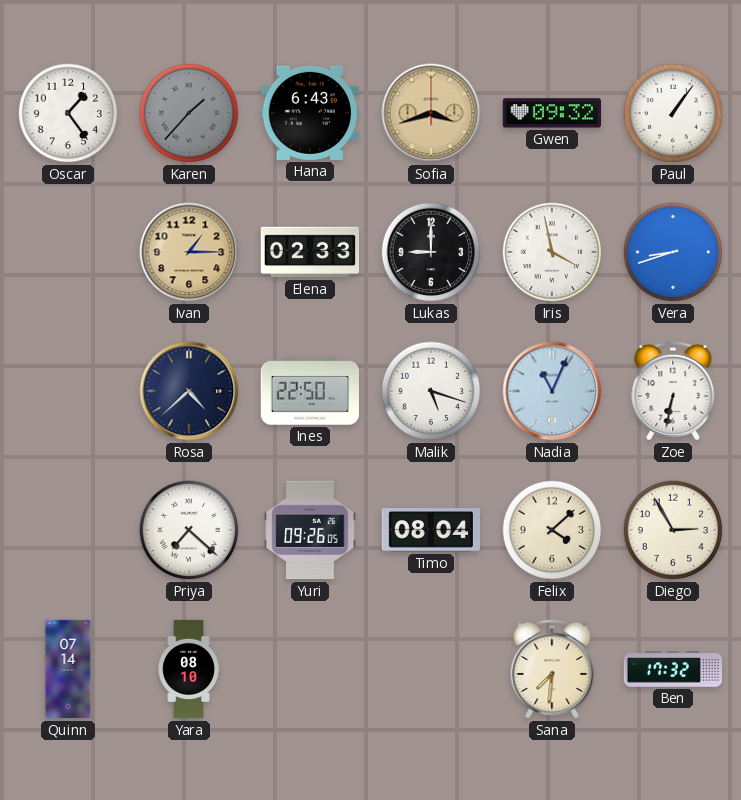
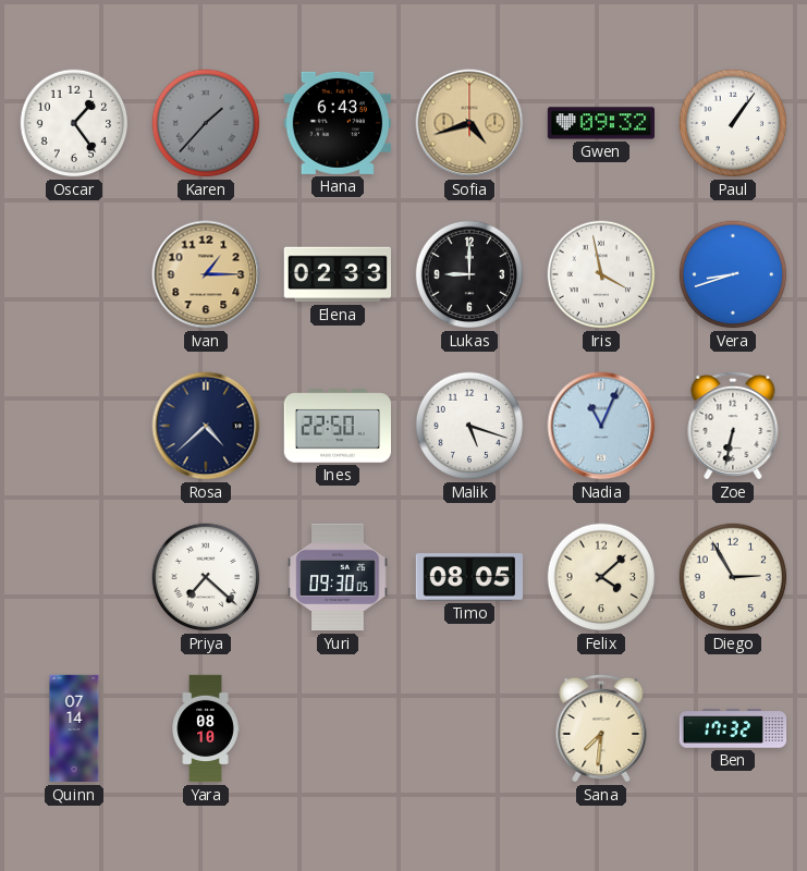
Sofia: 3:42 -> 4:42
Yuri: 09:26 -> 09:30
Timo: 08:04 -> 08:05
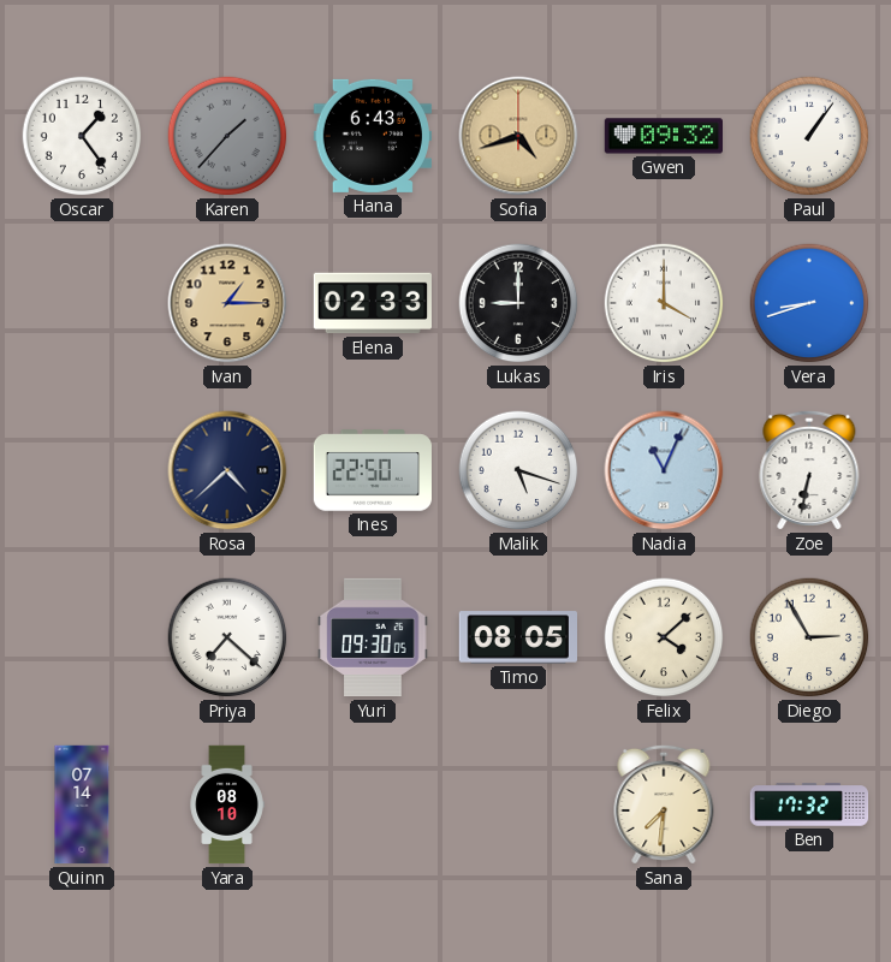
Iris: 3:58 -> 4:00
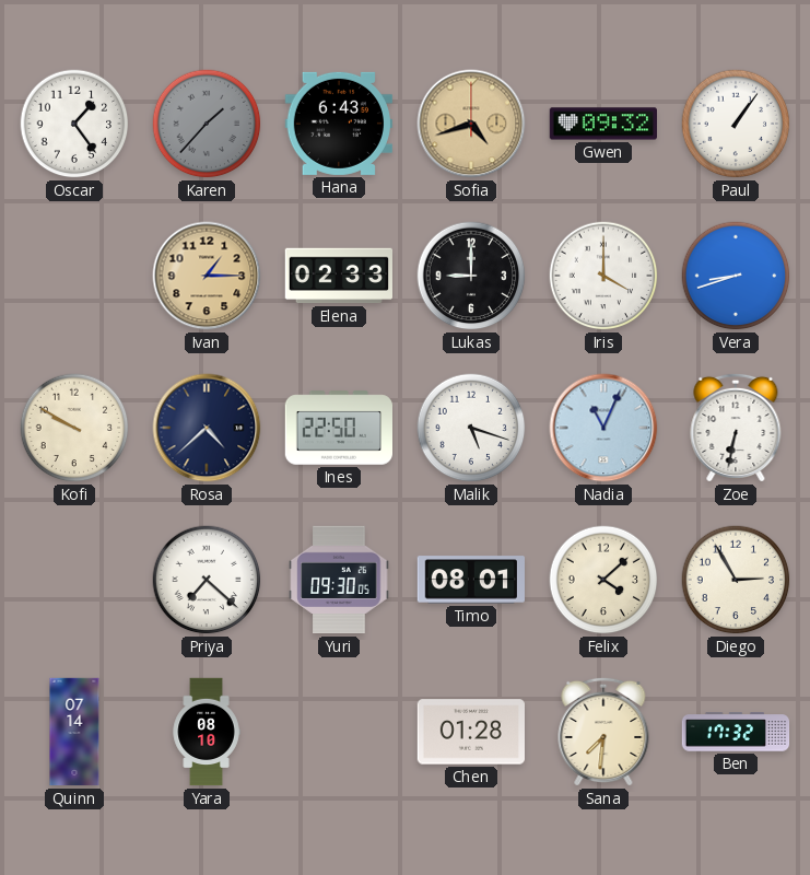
Kofi: none -> 9:50
Timo: 08:05 -> 08:01
Chen: none -> 01:28
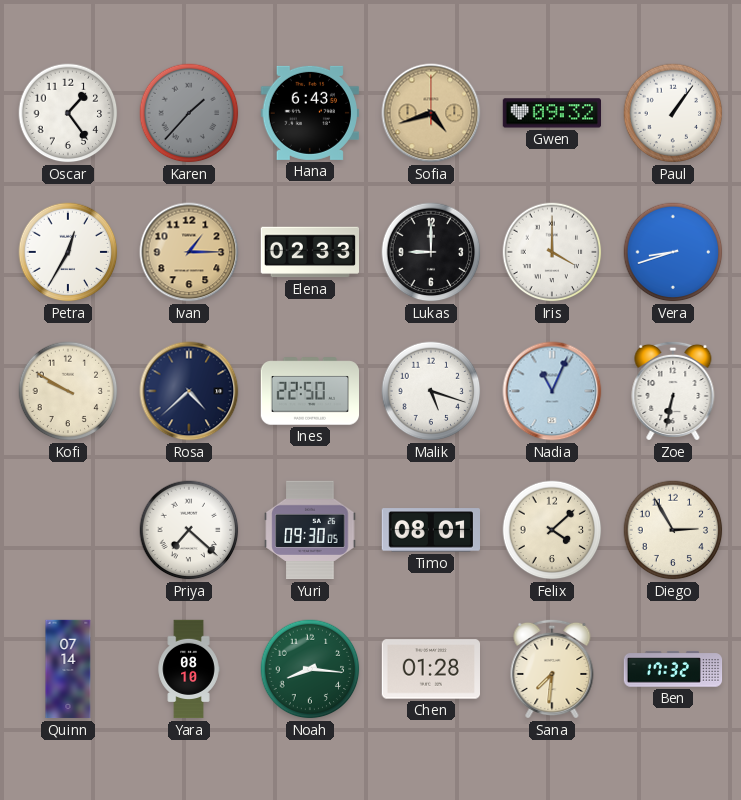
Petra: none -> 12:35
Noah: none -> 8:16
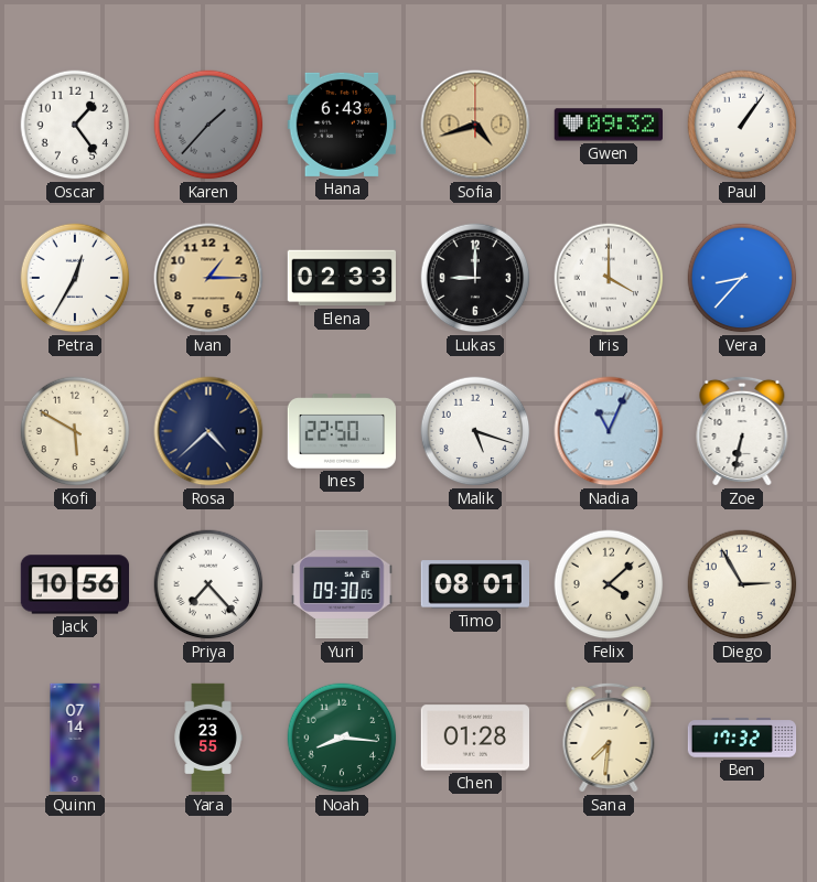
Vera: 8:42 -> 8:37
Kofi: 9:50 -> 5:50
Jack: none -> 10:56
Priya: 7:22 -> 7:23
Yara: 08:10 -> 23:55
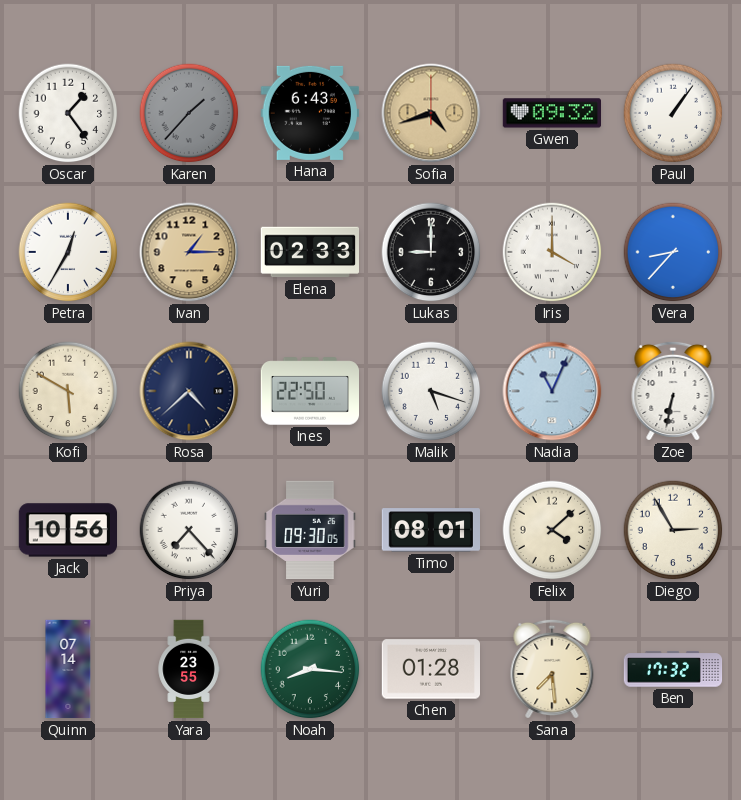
Sana: 7:31 -> 7:29
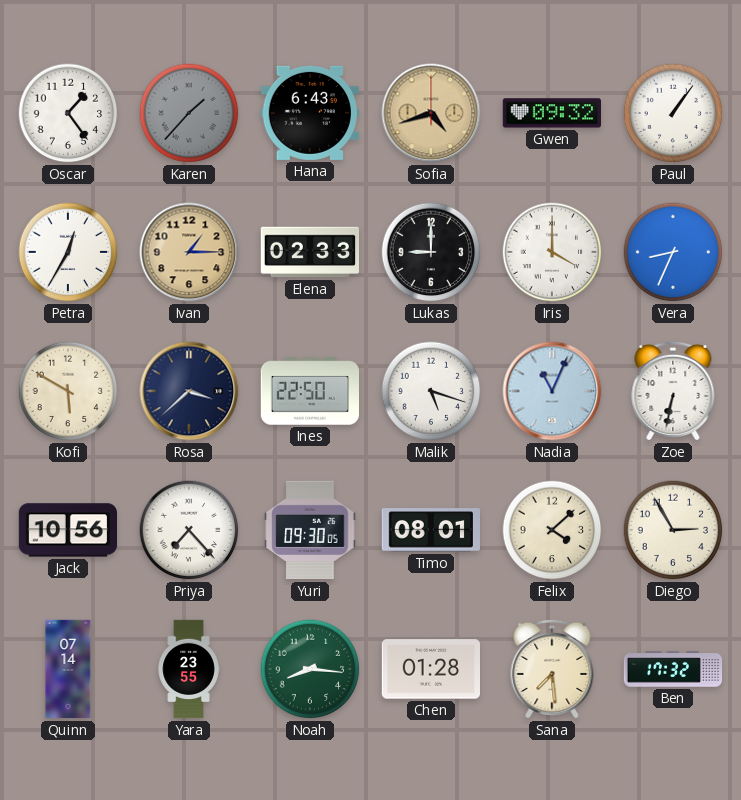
Vera: 8:37 -> 8:34
Rosa: 4:38 -> 3:38
